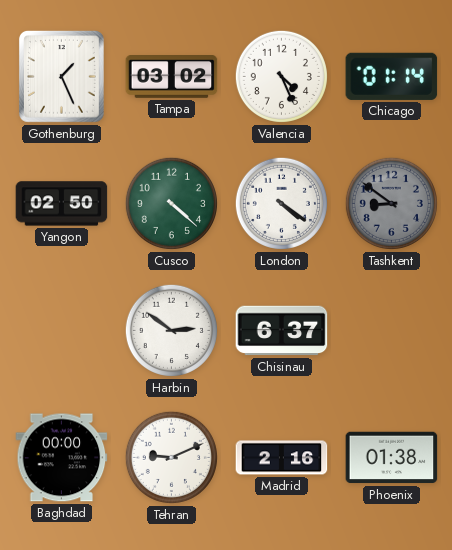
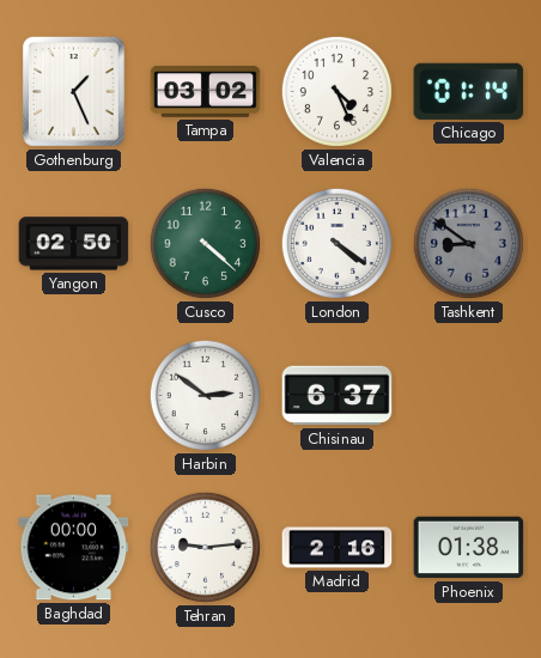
Tehran: 9:11 -> 9:14
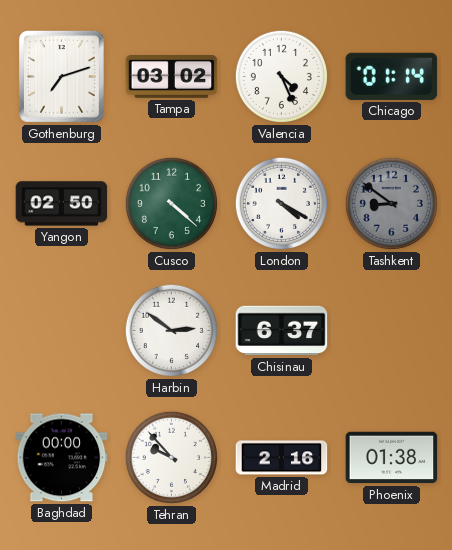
Gothenburg: 1:26 -> 7:12
London: 4:21 -> 4:20
Tehran: 9:14 -> 9:53
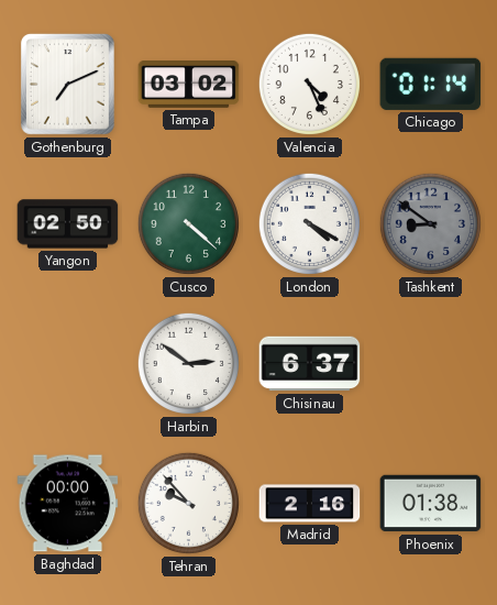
Gothenburg: 7:12 -> 7:11
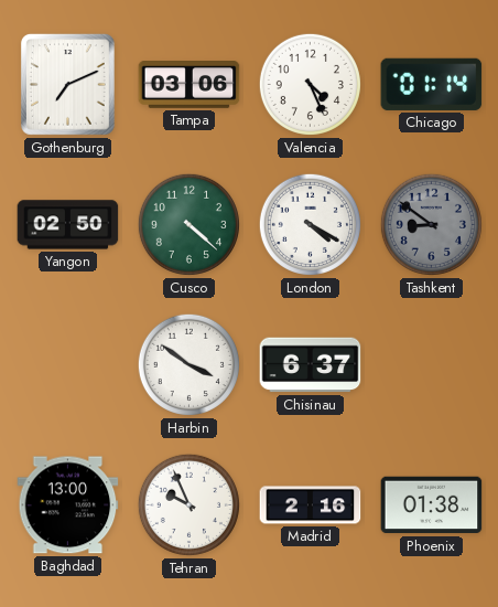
Tampa: 03:02 -> 03:06
Harbin: 2:51 -> 3:51
Baghdad: 00:00 -> 13:00
Tehran: 9:53 -> 9:56
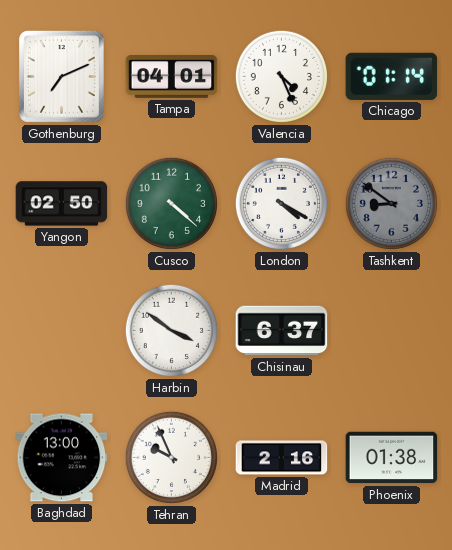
Tampa: 03:06 -> 04:01
